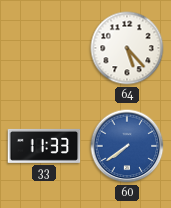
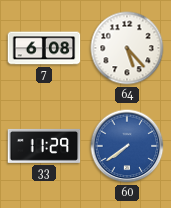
7: none -> 6:08
33: 11:33 -> 11:29
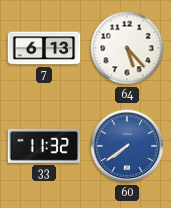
7: 6:08 -> 6:13
33: 11:29 -> 11:32
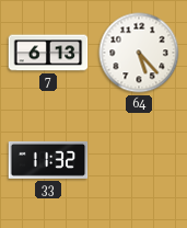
60: 7:39 -> none
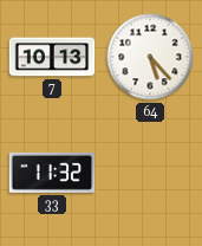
7: 6:13 -> 10:13
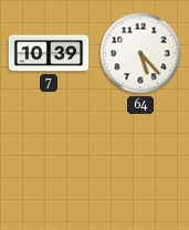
7: 10:13 -> 10:39
33: 11:32 -> none
